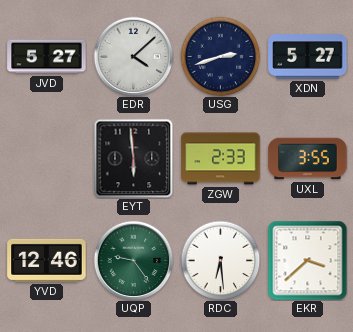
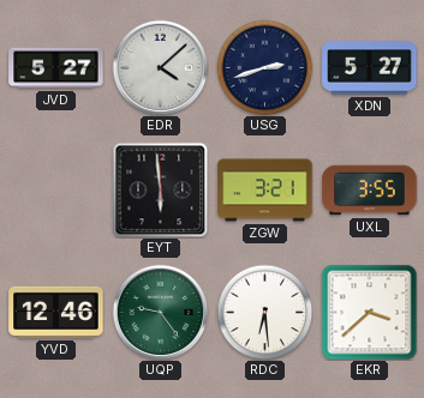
ZGW: 2:33 -> 3:21
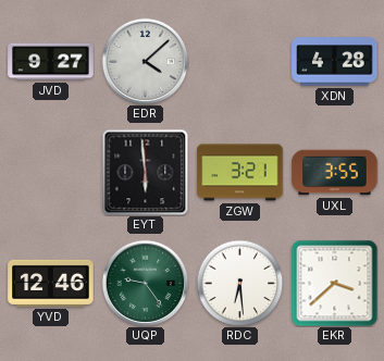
JVD: 5:27 -> 9:27
USG: 2:42 -> none
XDN: 5:27 -> 4:28
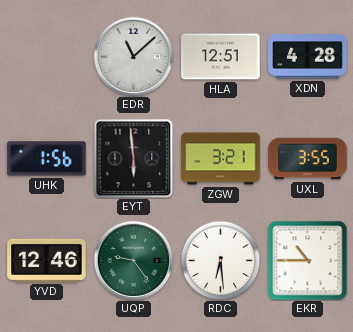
JVD: 9:27 -> none
EDR: 4:08 -> 11:08
HLA: none -> 12:51
UHK: none -> 1:56
EKR: 3:38 -> 10:45
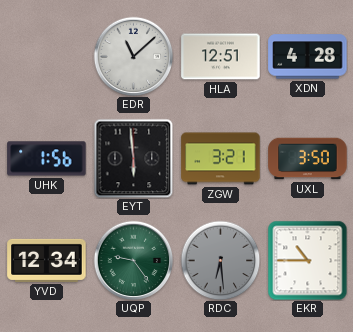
UXL: 3:55 -> 3:50
YVD: 12:46 -> 12:34
RDC dial: white -> grey
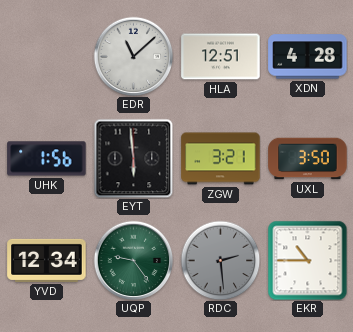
RDC: 6:29 -> 2:29
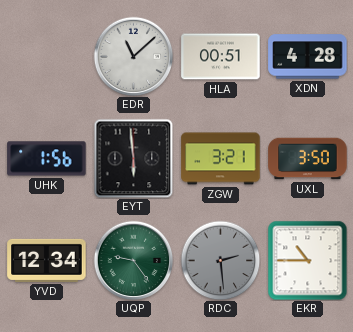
HLA: 12:51 -> 00:51
